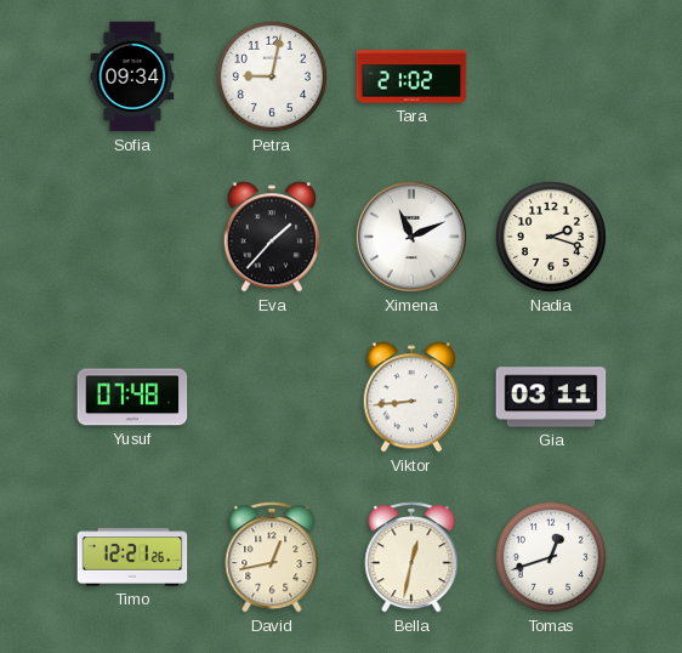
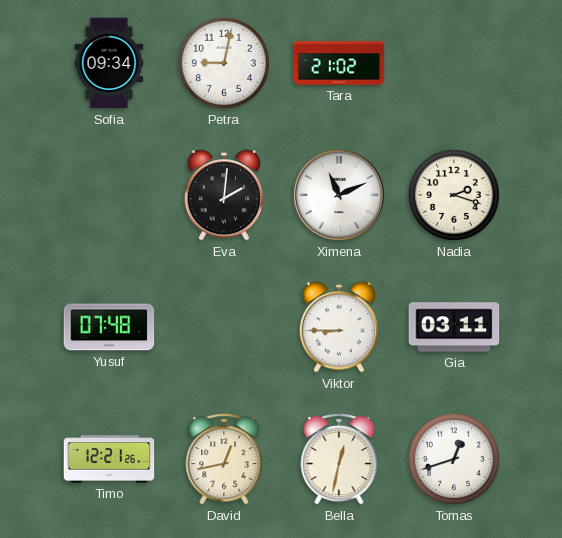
Eva: 1:37 -> 2:01
Viktor: 8:44 -> 8:45
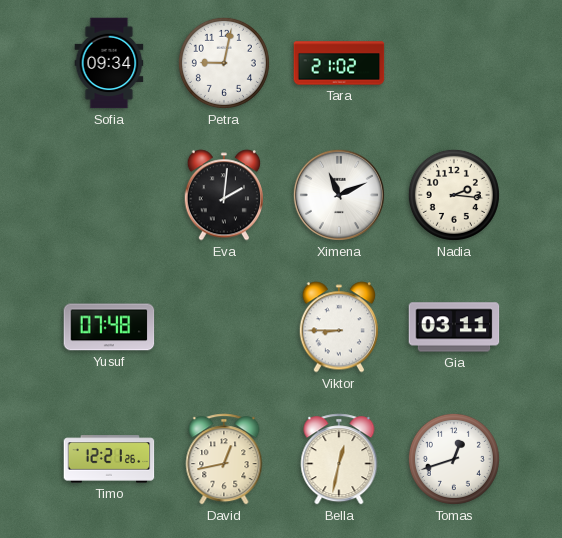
Nadia: 2:18 -> 2:16
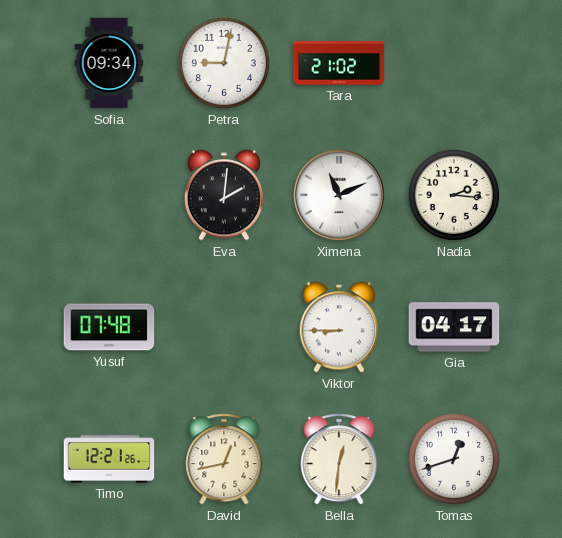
Gia: 03:11 -> 04:17
Bella: 12:32 -> 12:31
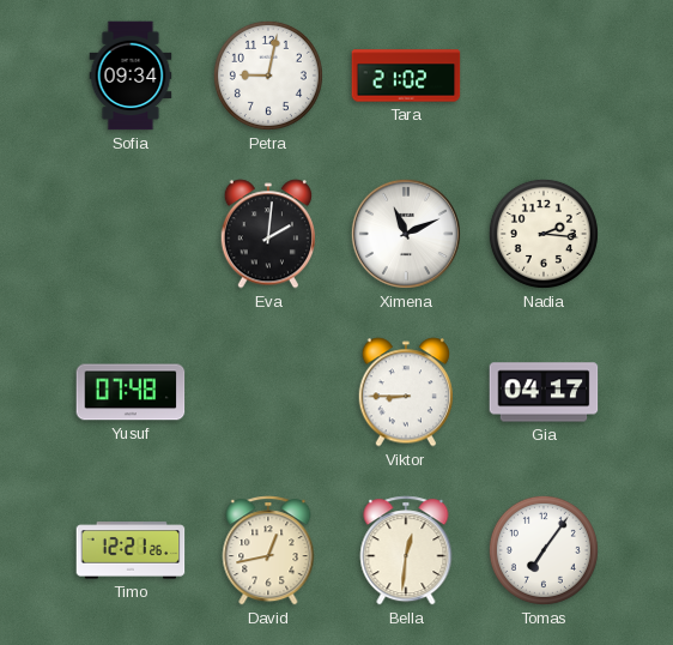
Tomas: 12:42 -> 7:06
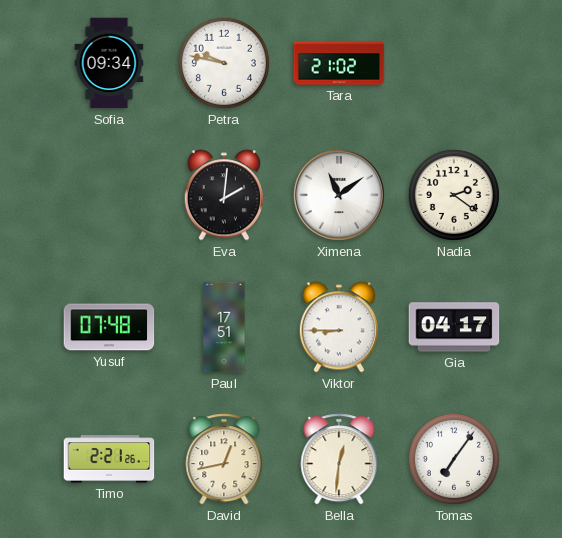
Petra: 9:02 -> 9:47
Ximena: 11:11 -> 11:09
Nadia: 2:16 -> 2:21
Paul: none -> 17:51
Timo: 12:21 -> 2:21
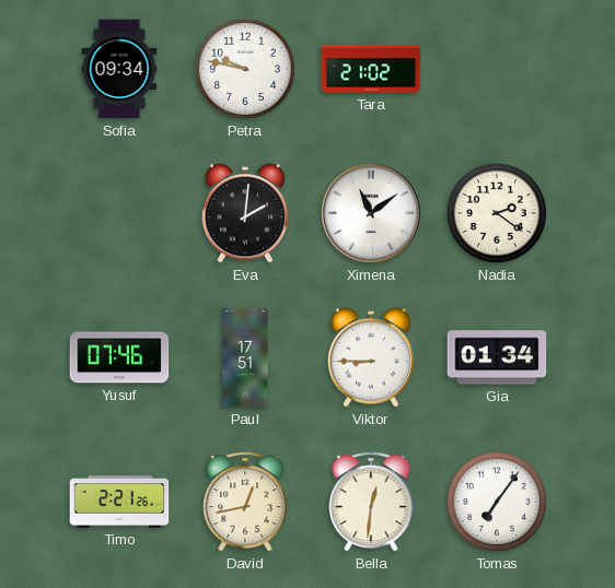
Yusuf: 07:48 -> 07:46
Gia: 04:17 -> 01:34
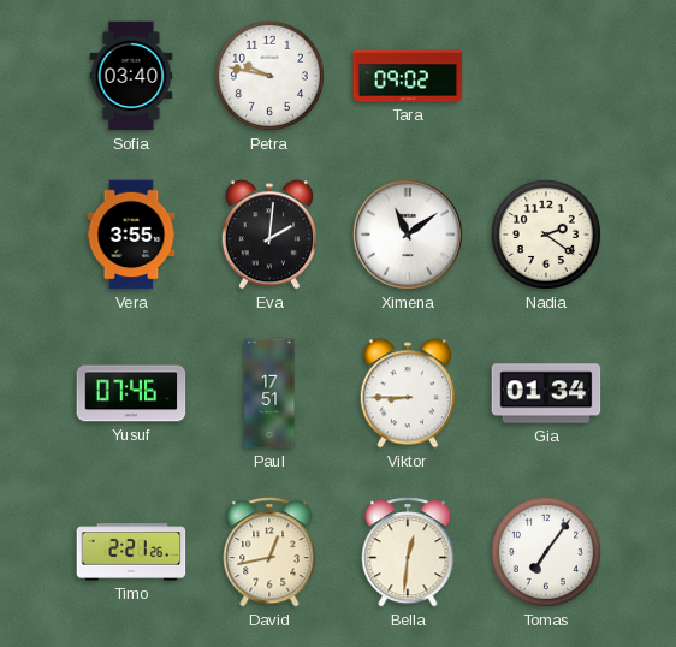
Sofia: 09:34 -> 03:40
Tara: 21:02 -> 09:02
Vera: none -> 3:55
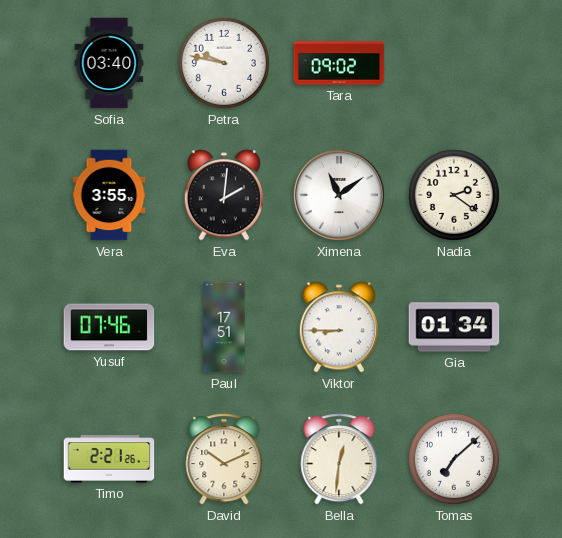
David: 12:43 -> 10:11
Tomas: 7:06 -> 7:08
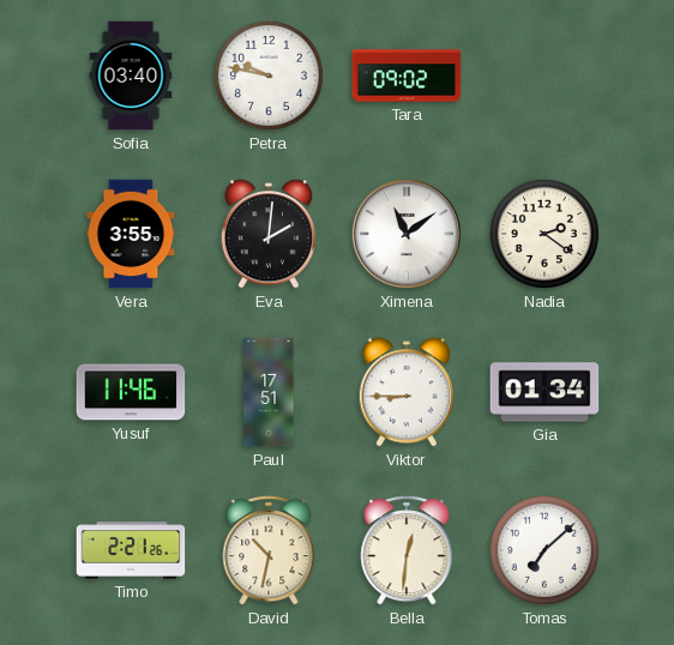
Yusuf: 07:46 -> 11:46
David: 10:11 -> 10:32
